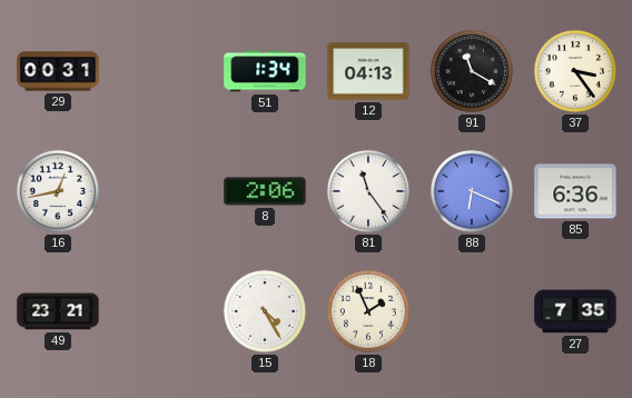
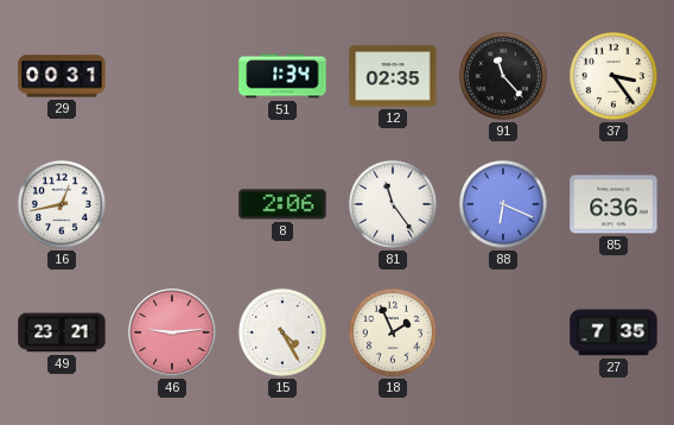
12: 04:13 -> 02:35
91: 11:20 -> 11:23
46: none -> 9:14
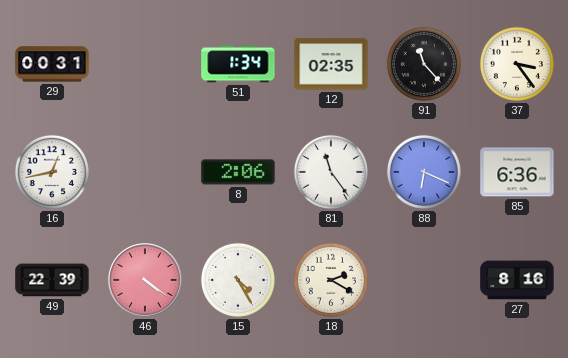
49: 23:21 -> 22:39
46: 9:14 -> 4:21
18: 1:56 -> 2:20
27: 7:35 -> 8:16
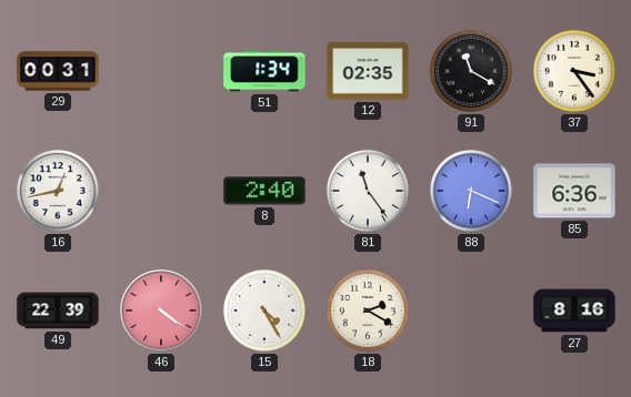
91: 11:23 -> 11:20
8: 2:06 -> 2:40
